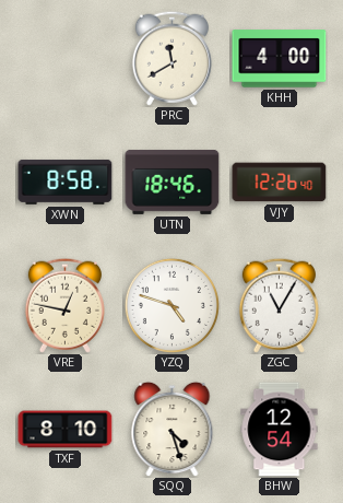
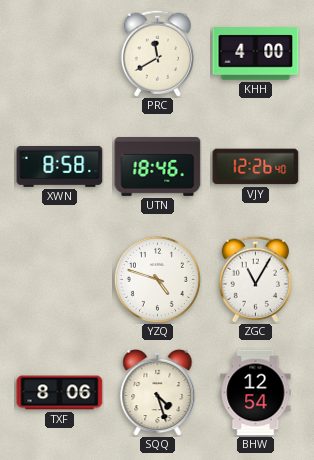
VRE: 12:47 -> none
TXF: 8:10 -> 8:06
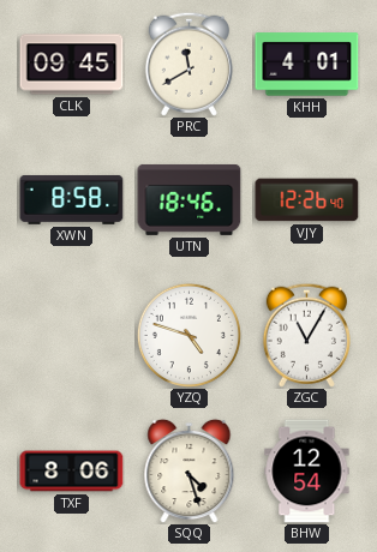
CLK: none -> 09:45
KHH: 4:00 -> 4:01
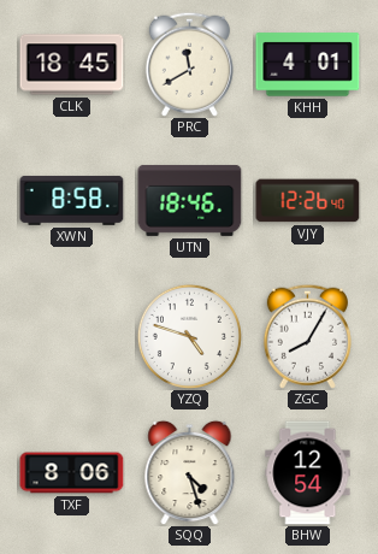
CLK: 09:45 -> 18:45
ZGC: 11:05 -> 8:05
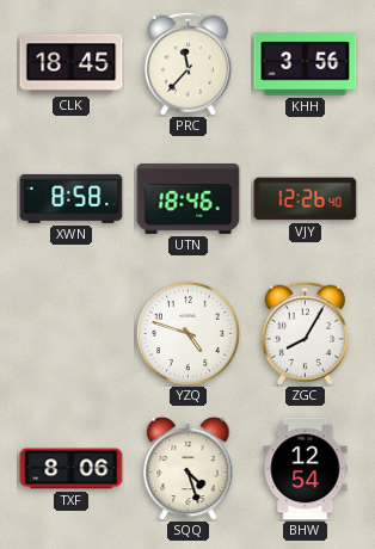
PRC: 11:40 -> 11:37
KHH: 4:01 -> 3:56
